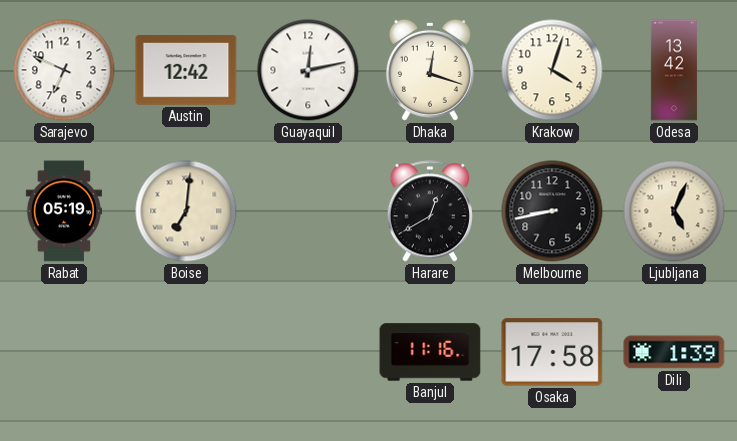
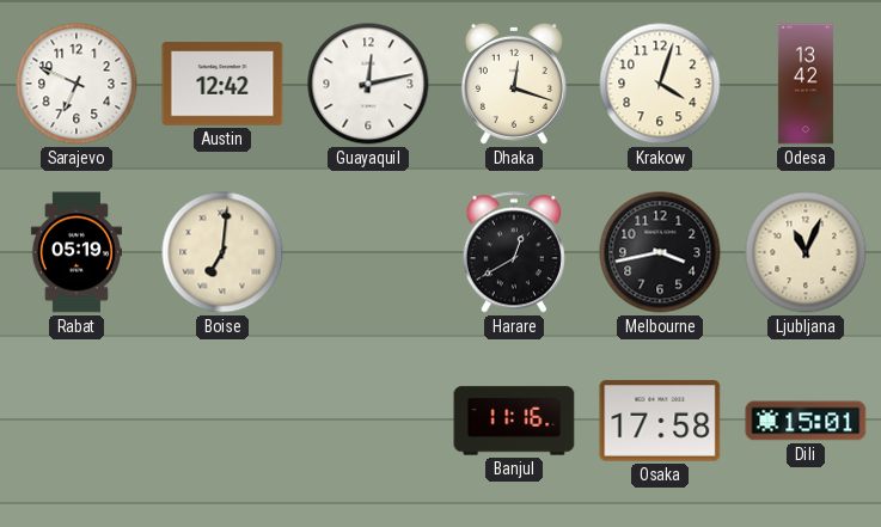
Melbourne: 8:43 -> 3:43
Ljubljana: 5:04 -> 11:04
Dili: 1:39 -> 15:01
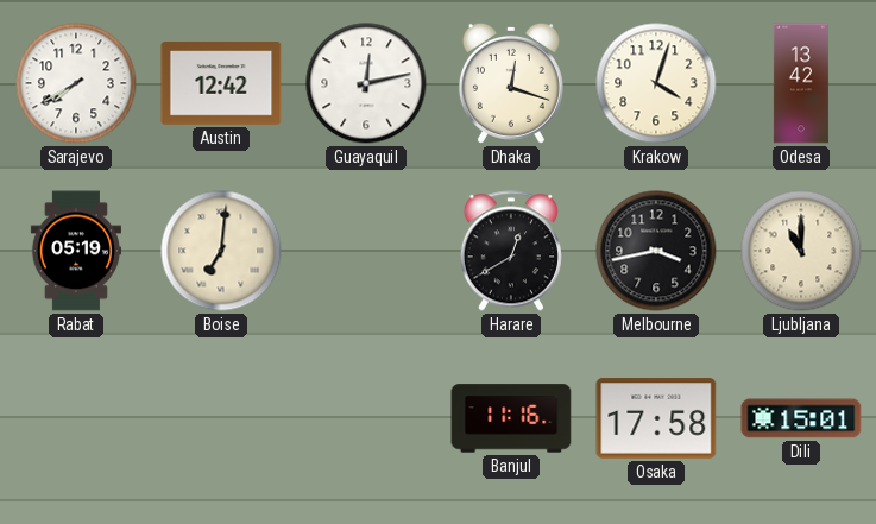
Sarajevo: 6:49 -> 7:40
Ljubljana: 11:04 -> 11:00
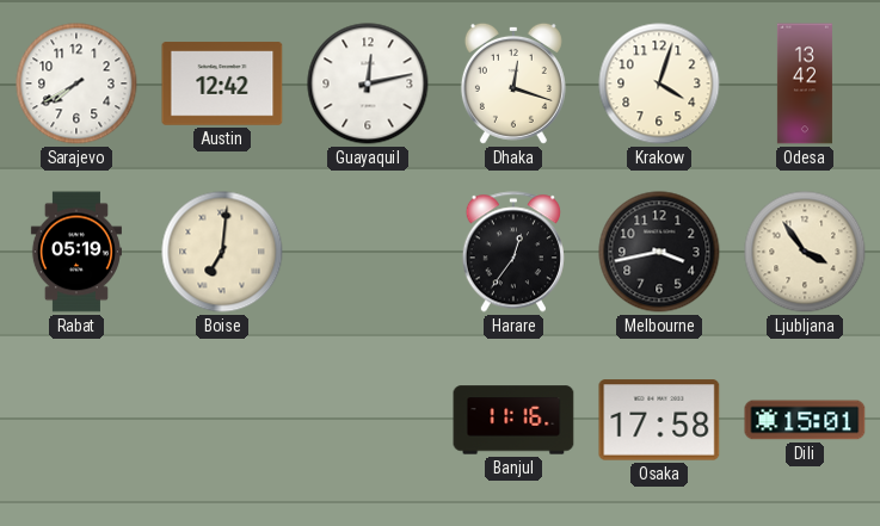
Harare: 12:40 -> 12:36
Ljubljana: 11:00 -> 3:54
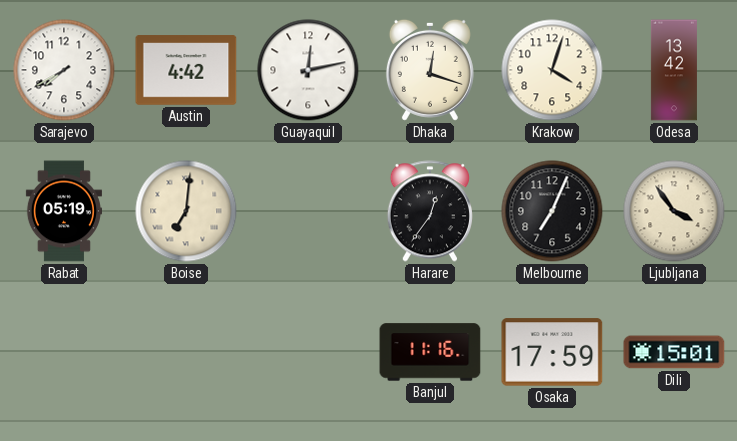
Austin: 12:42 -> 4:42
Melbourne: 3:43 -> 7:04
Osaka: 17:58 -> 17:59
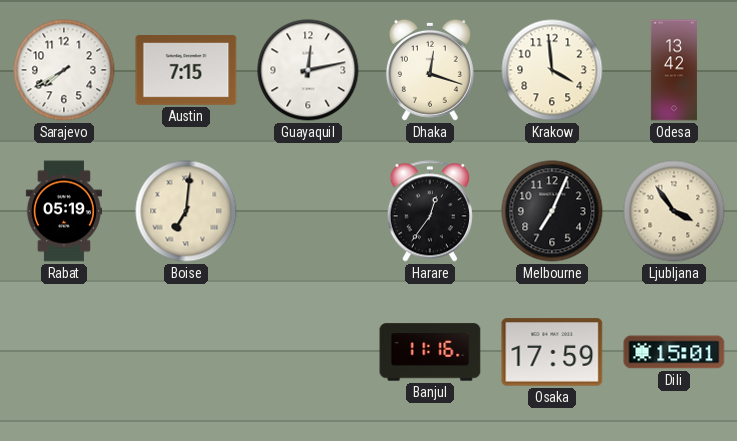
Austin: 4:42 -> 7:15
Krakow: 4:03 -> 3:59
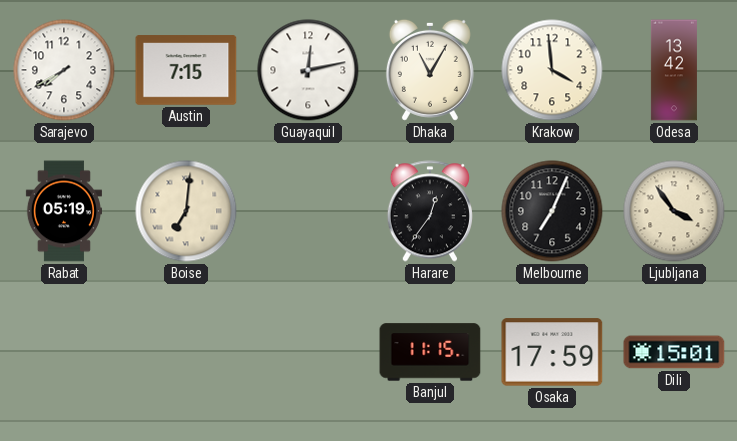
Dhaka: 12:18 -> 11:05
Banjul: 11:16 -> 11:15
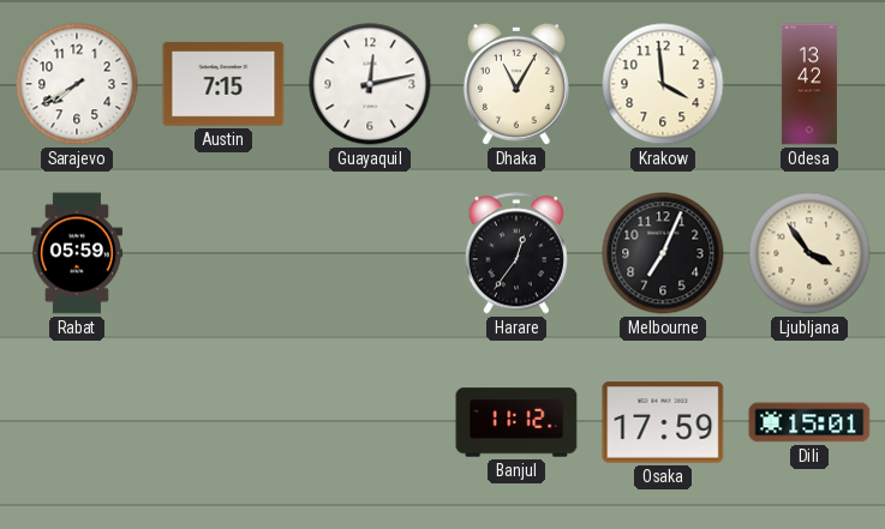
Rabat: 05:19 -> 05:59
Boise: 7:01 -> none
Banjul: 11:15 -> 11:12
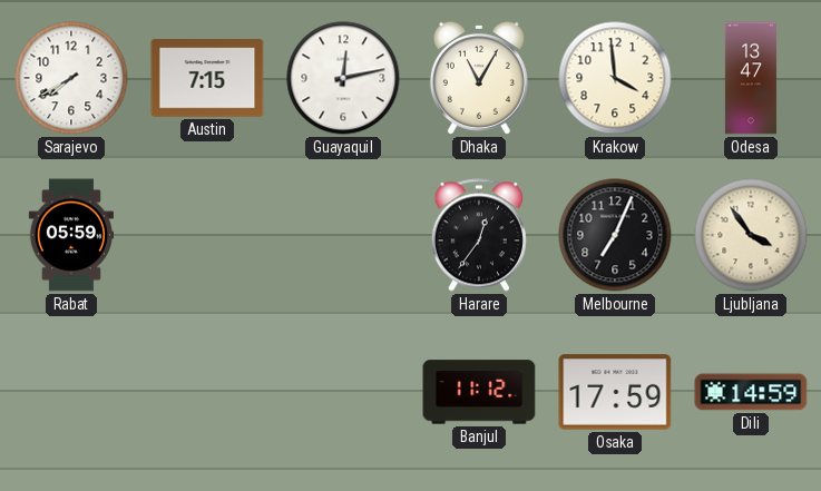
Odesa: 13:42 -> 13:47
Dili: 15:01 -> 14:59
